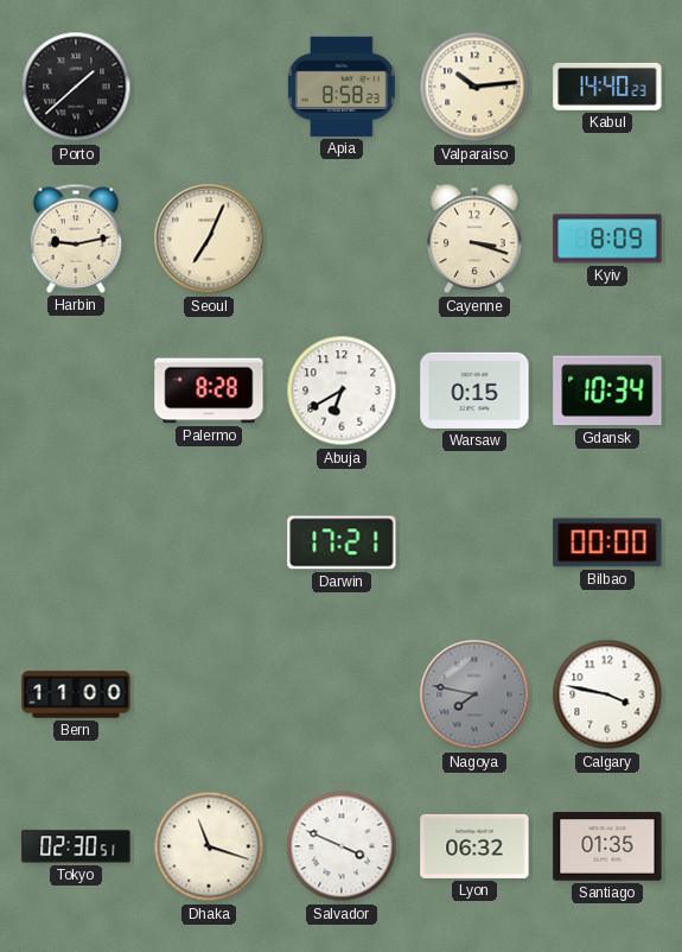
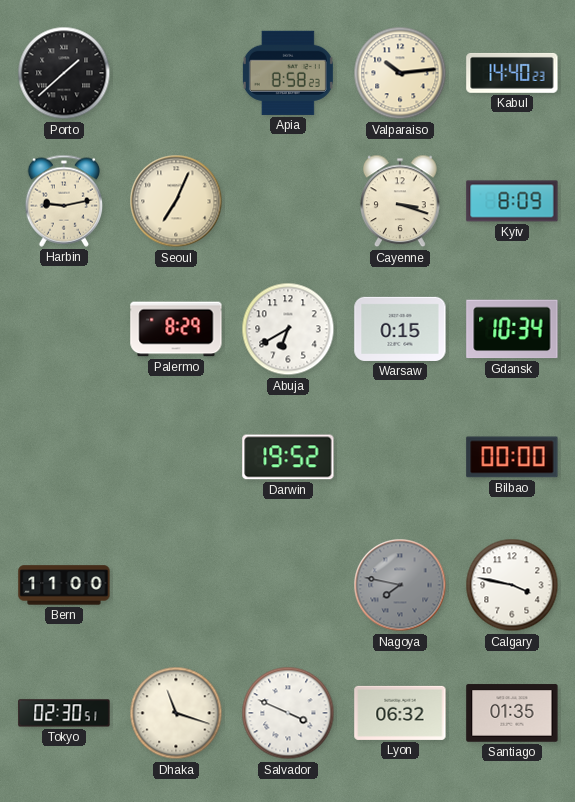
Palermo: 8:28 -> 8:29
Darwin: 17:21 -> 19:52
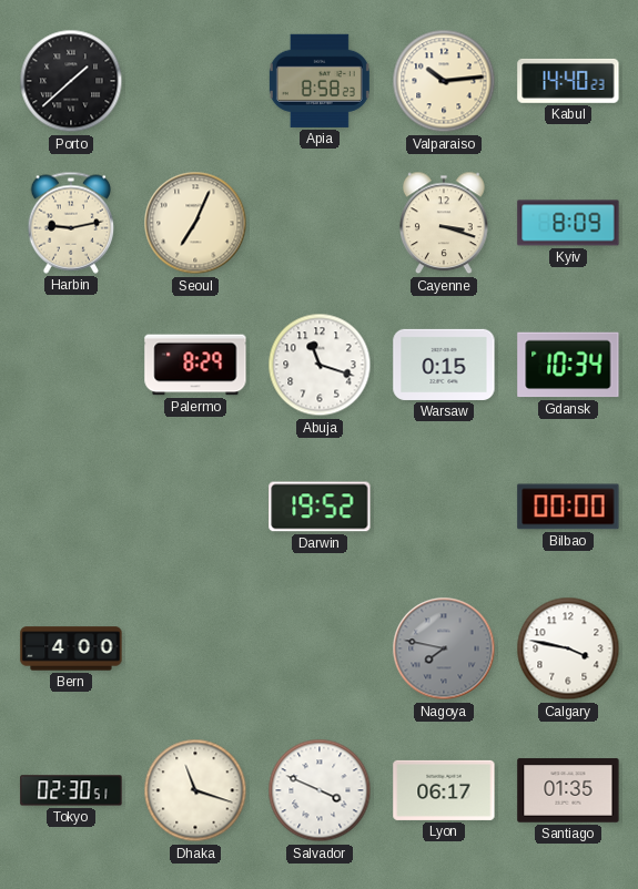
Abuja: 6:40 -> 11:18
Bern: 11:00 -> 4:00
Lyon: 06:32 -> 06:17
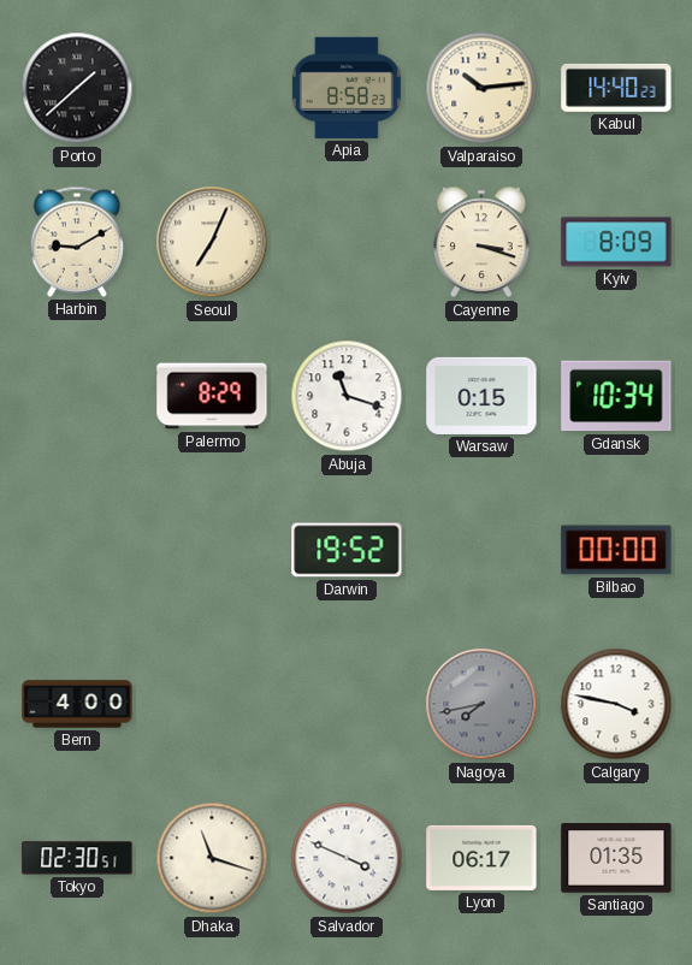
Harbin: 9:13 -> 9:10
Nagoya: 7:47 -> 7:43
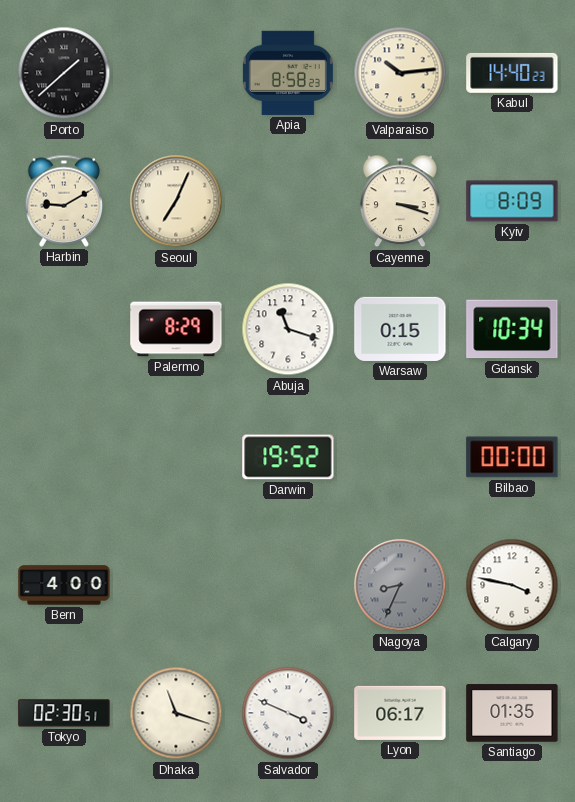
Nagoya: 7:43 -> 8:34
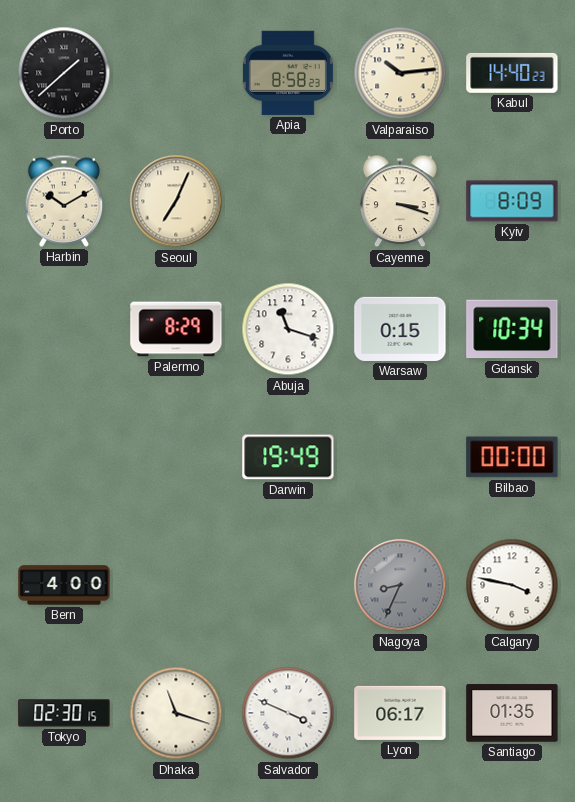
Harbin: 9:10 -> 10:10
Darwin: 19:52 -> 19:49
Tokyo: 02:30:51 -> 02:30:15
